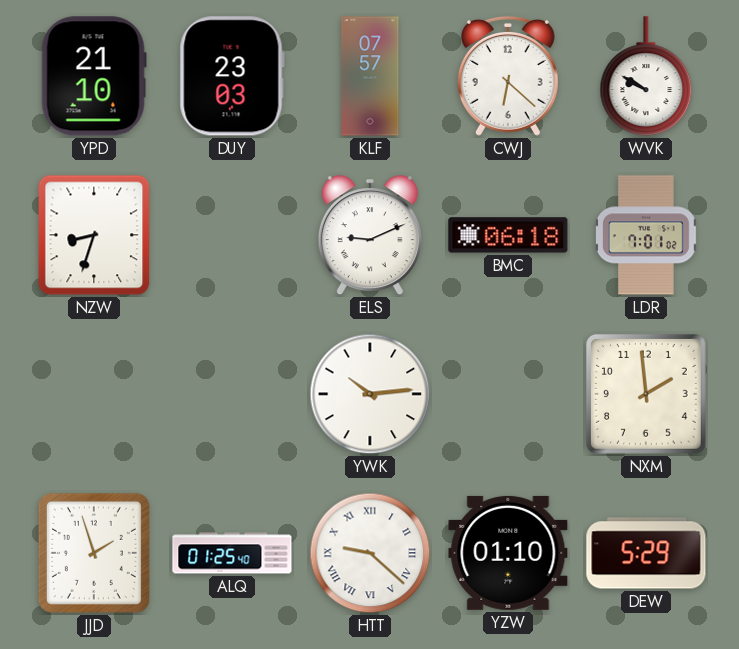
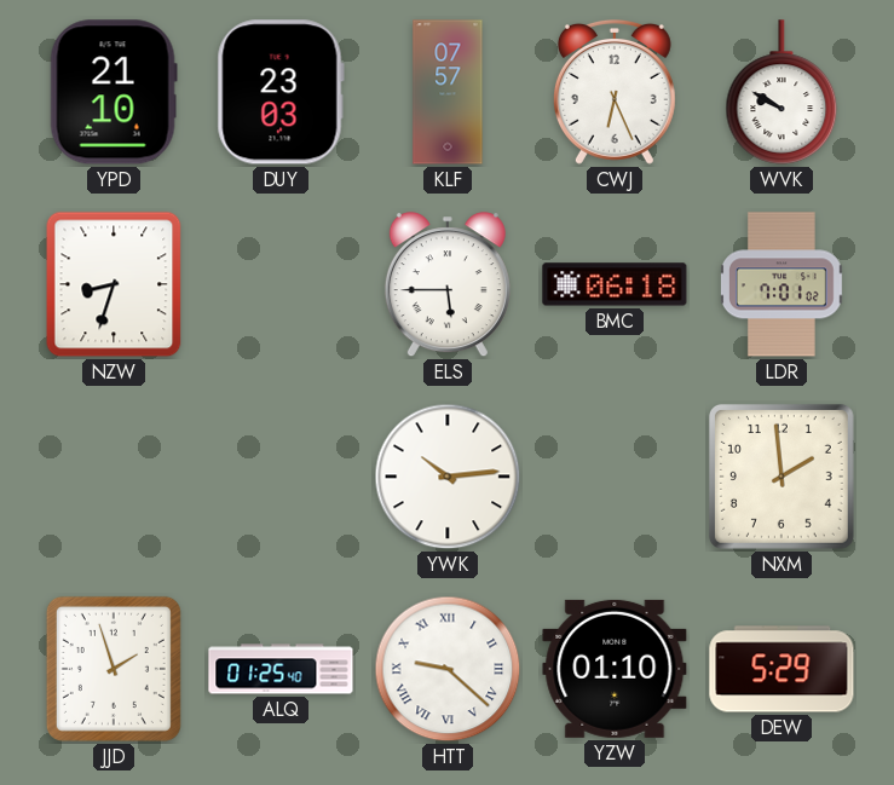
CWJ: 6:22 -> 6:26
ELS: 9:11 -> 5:45
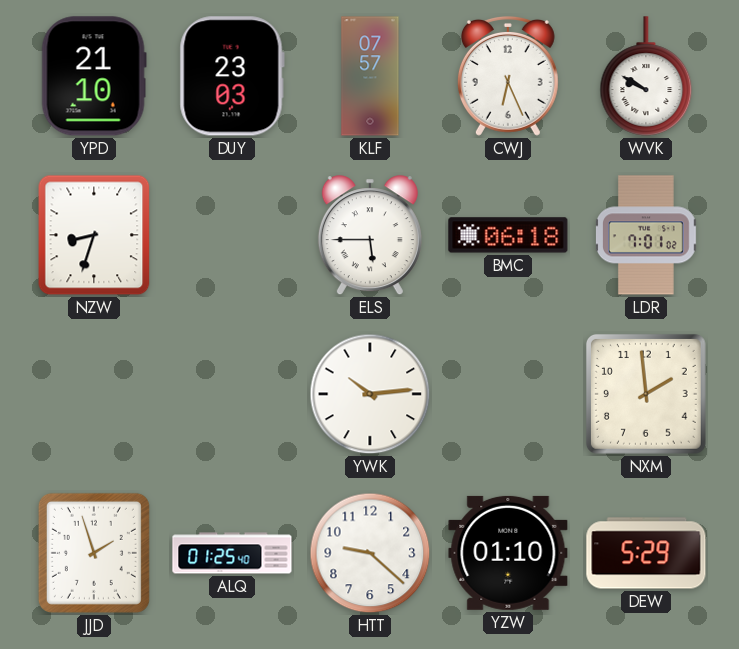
HTT numerals: Roman -> Arabic
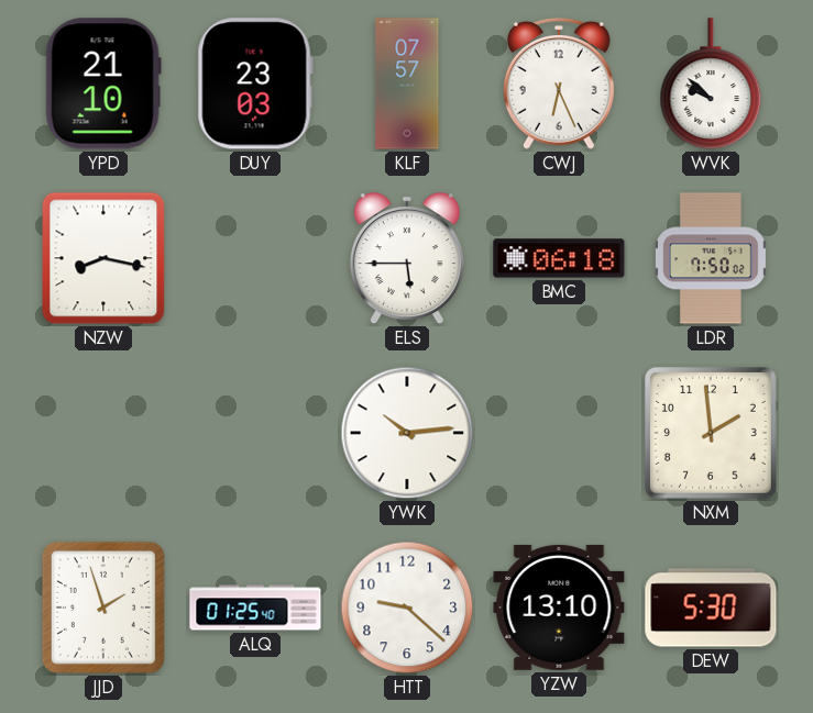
WVK: 9:50 -> 9:52
NZW: 8:33 -> 8:17
LDR: 7:01 -> 7:50
YZW: 01:10 -> 13:10
DEW: 5:29 -> 5:30
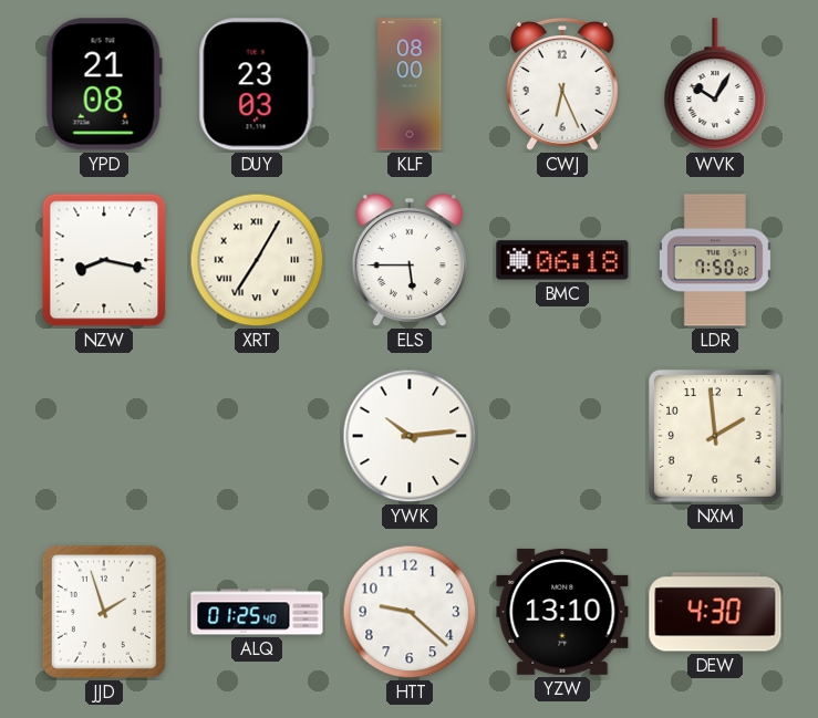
YPD: 21:10 -> 21:08
KLF: 07:57 -> 08:00
WVK: 9:52 -> 10:05
XRT: none -> 7:05
DEW: 5:30 -> 4:30
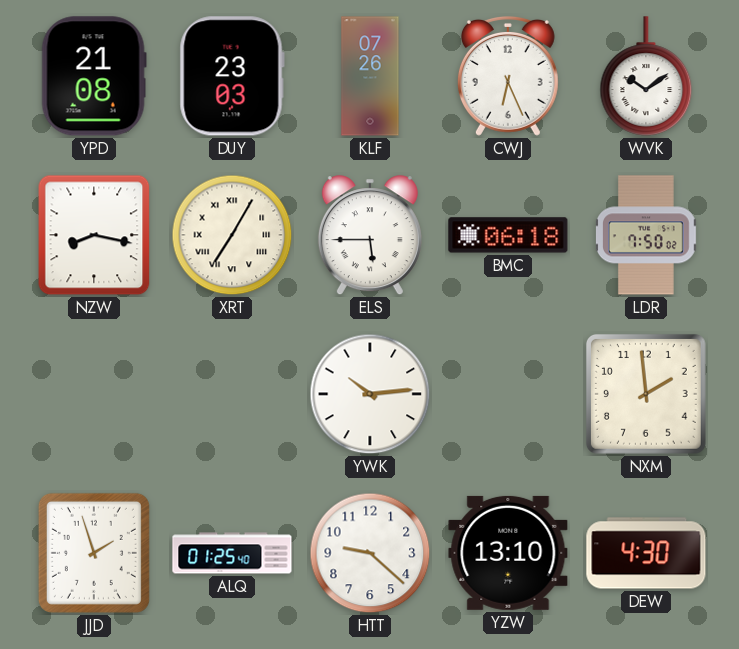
KLF: 08:00 -> 07:26
WVK: 10:05 -> 10:09
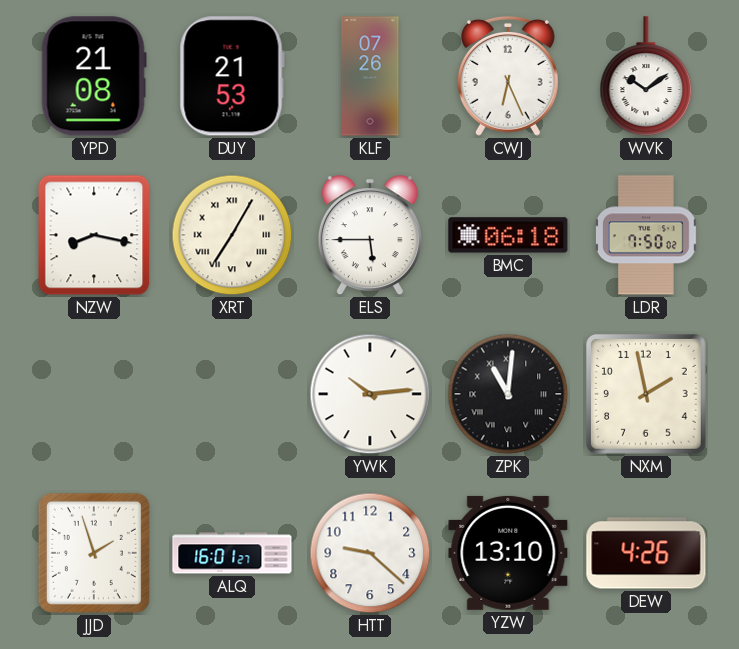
DUY: 23:03 -> 21:53
ZPK: none -> 11:01
NXM: 1:59 -> 1:58
ALQ: 01:25 -> 16:01
DEW: 4:30 -> 4:26
